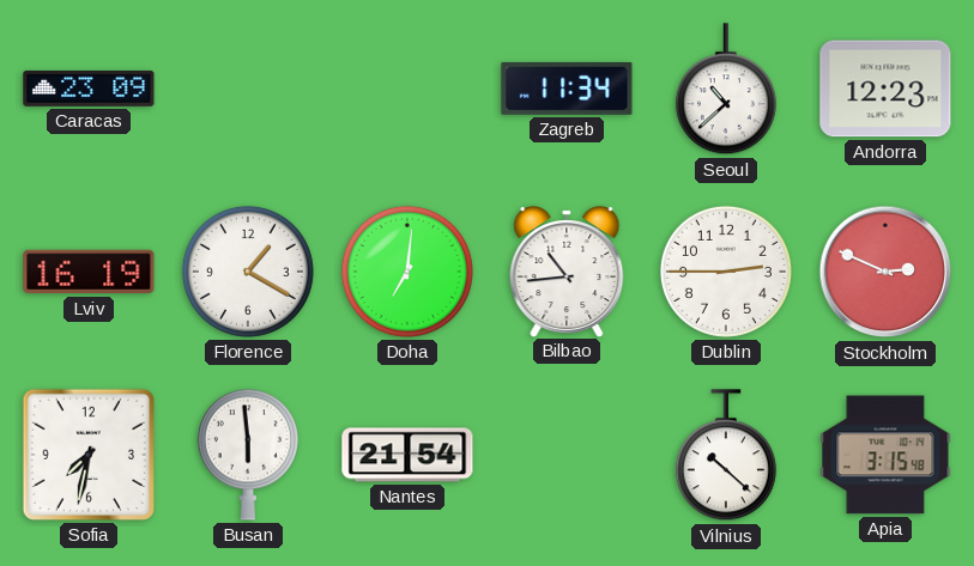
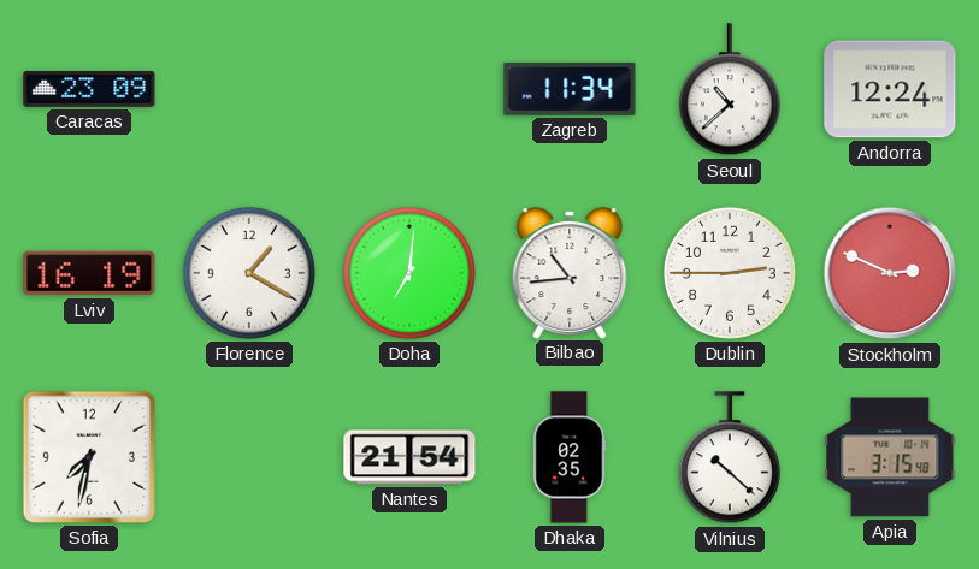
Andorra: 12:23 -> 12:24
Busan: 5:59 -> none
Dhaka: none -> 02:35
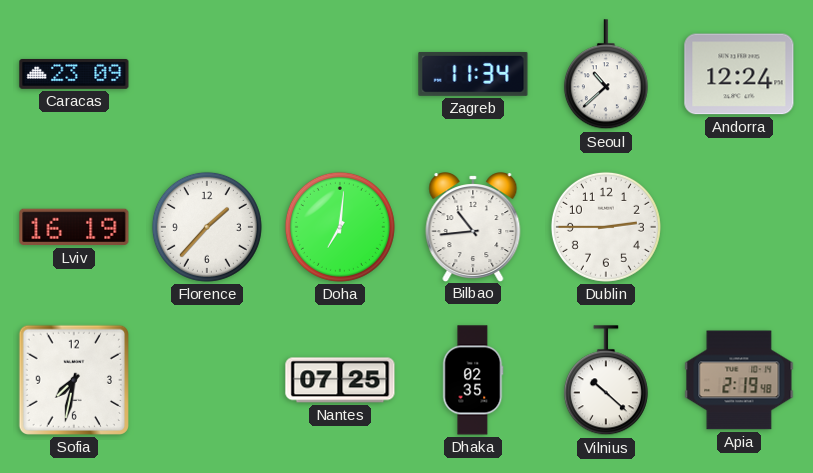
Florence: 1:20 -> 1:37
Stockholm: 2:49 -> none
Nantes: 21:54 -> 07:25
Apia: 3:15 -> 2:19
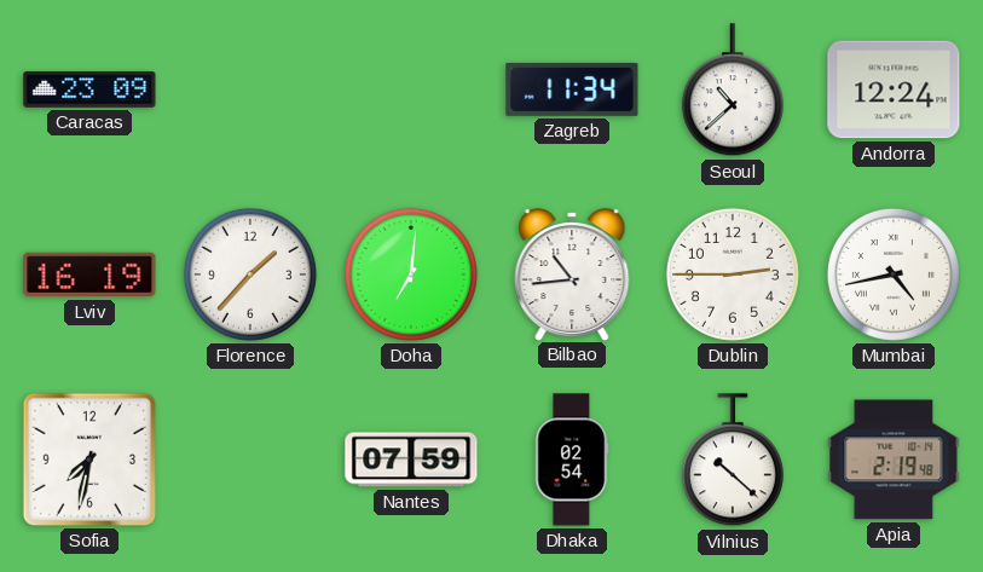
Mumbai: none -> 4:43
Nantes: 07:25 -> 07:59
Dhaka: 02:35 -> 02:54
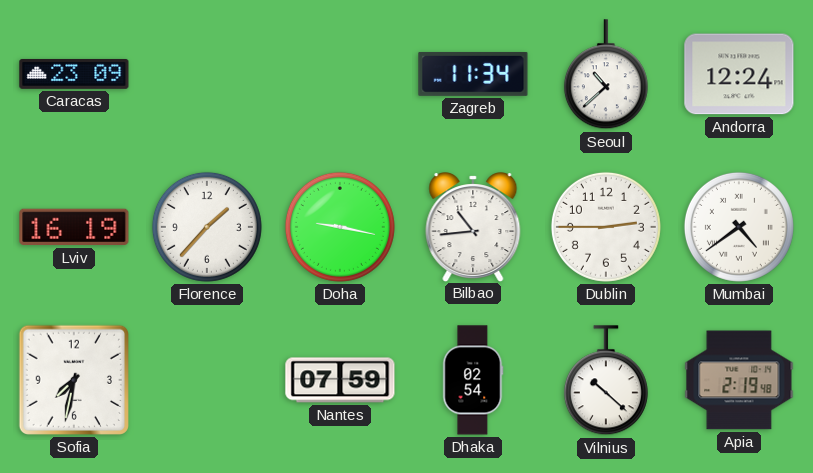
Doha: 7:01 -> 9:17
Mumbai: 4:43 -> 4:39
